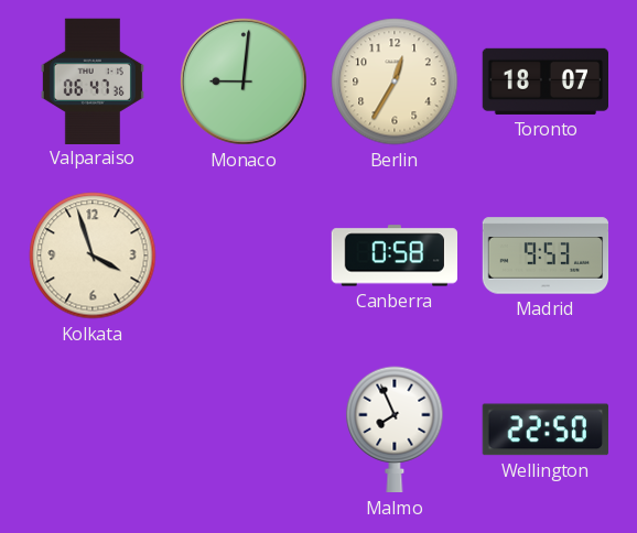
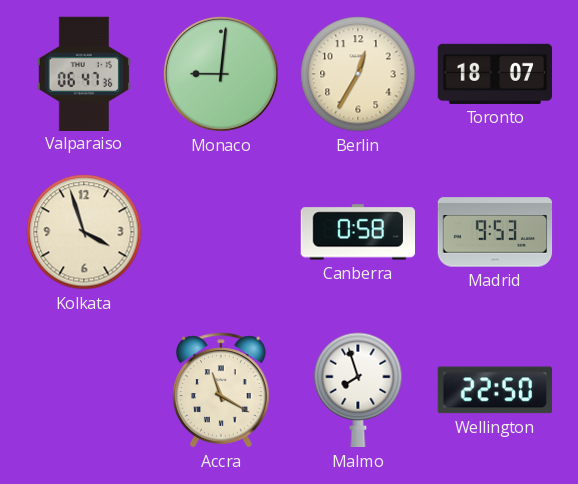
Accra: none -> 11:20
Malmo: 7:56 -> 7:57
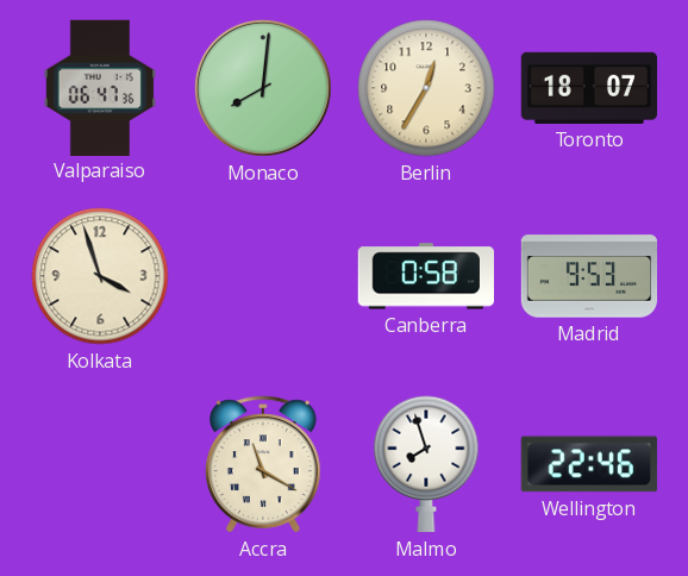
Monaco: 9:01 -> 8:01
Wellington: 22:50 -> 22:46
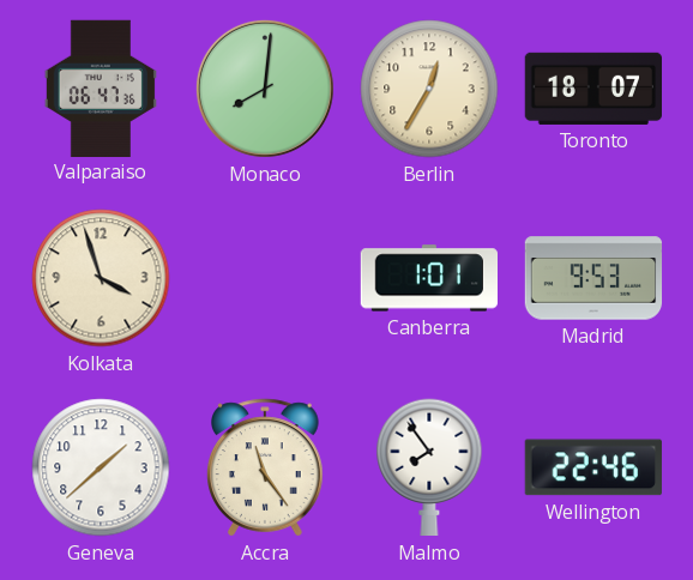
Canberra: 0:58 -> 1:01
Geneva: none -> 1:38
Accra: 11:20 -> 11:24
Malmo: 7:57 -> 7:54
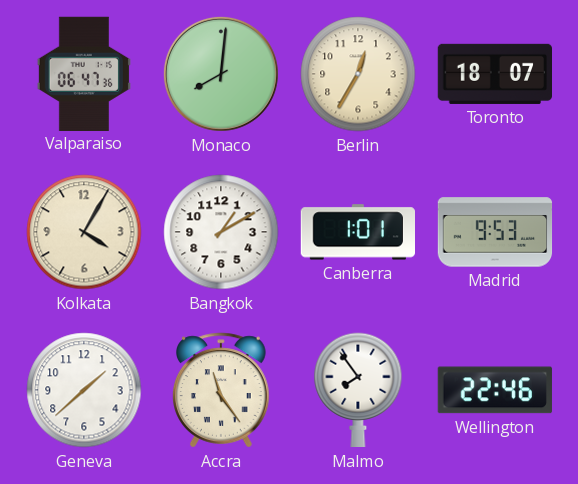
Kolkata: 3:57 -> 4:05
Bangkok: none -> 1:10
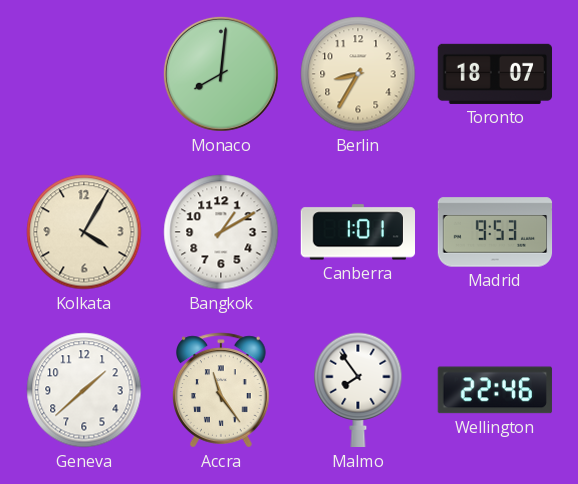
Valparaiso: 06:47 -> none
Berlin: 12:35 -> 8:35
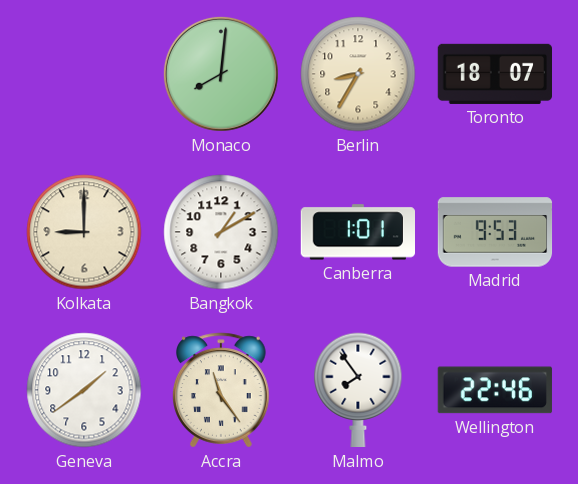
Kolkata: 4:05 -> 9:00
Geneva: 1:38 -> 1:39
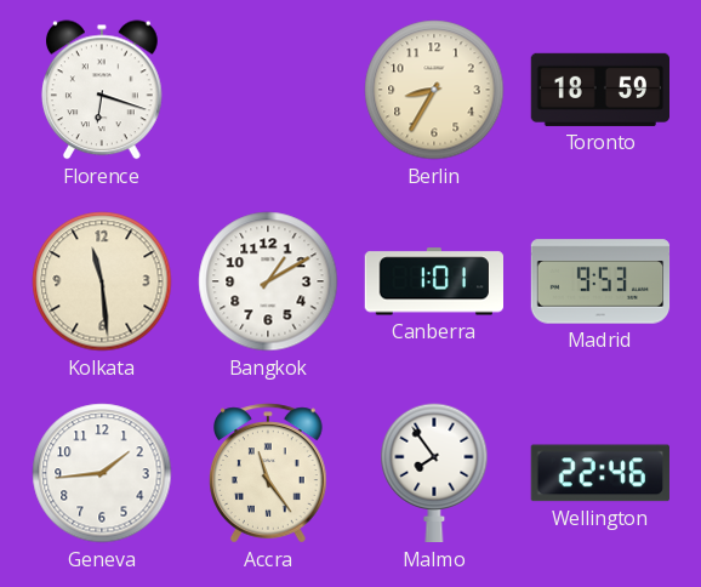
Florence: none -> 6:18
Monaco: 8:01 -> none
Toronto: 18:07 -> 18:59
Kolkata: 9:00 -> 11:29
Geneva: 1:39 -> 1:44
